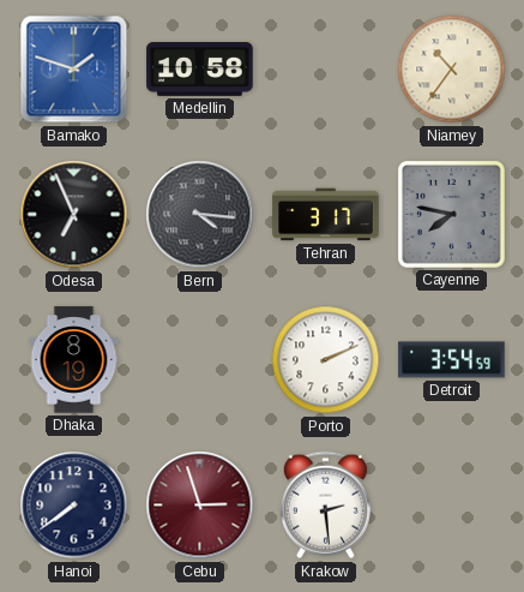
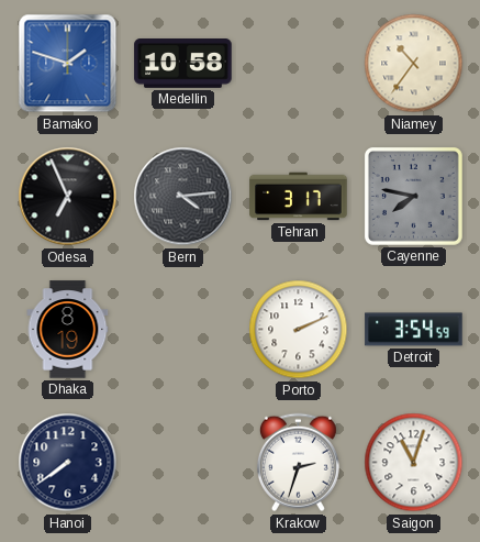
Bern: 4:16 -> 4:14
Cebu: 2:57 -> none
Krakow: 2:29 -> 2:33
Saigon: none -> 11:03
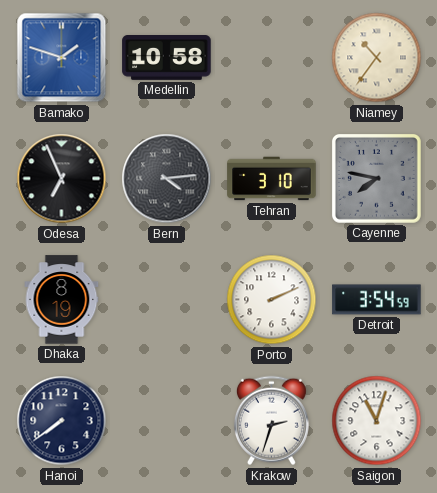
Tehran: 3:17 -> 3:10
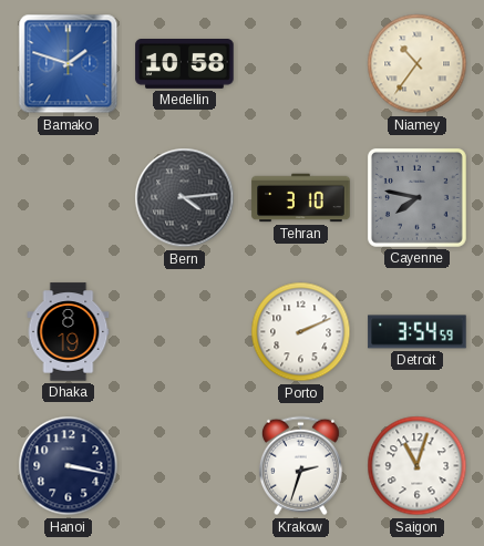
Odesa: 6:56 -> none
Hanoi: 7:39 -> 3:17
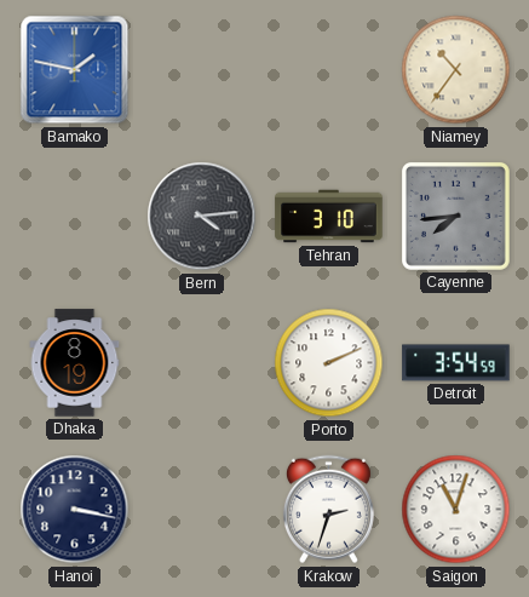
Bamako: 1:48 -> 1:47
Medellin: 10:58 -> none
Cayenne: 7:47 -> 7:44
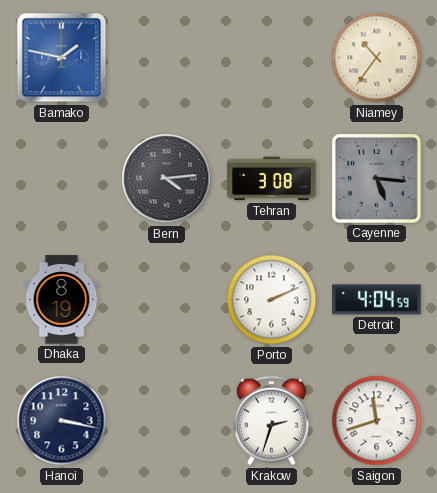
Tehran: 3:10 -> 3:08
Cayenne: 7:44 -> 5:16
Detroit: 3:54 -> 4:04
Saigon: 11:03 -> 11:42
